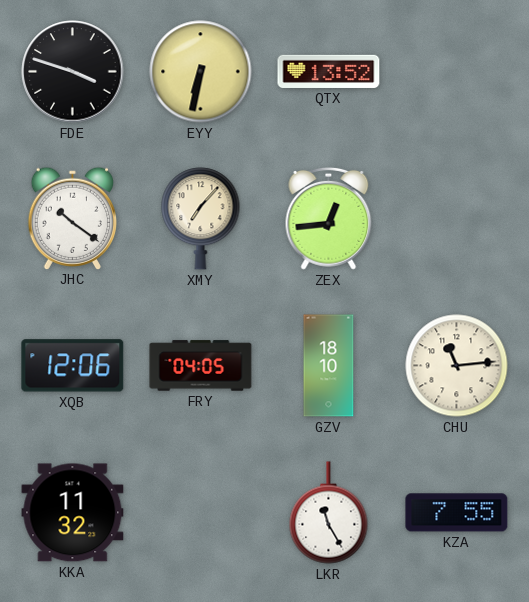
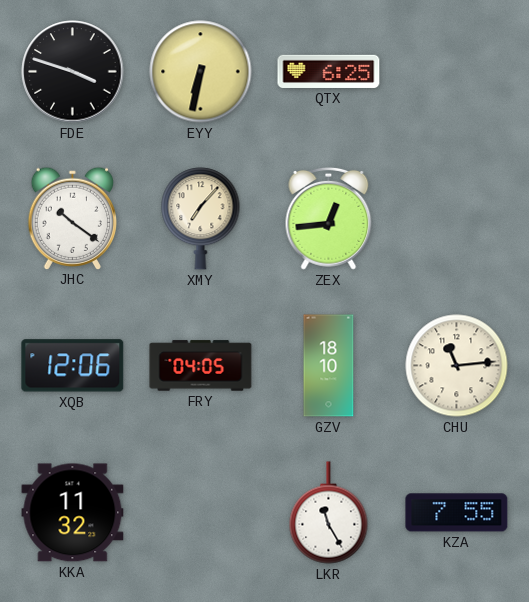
QTX: 13:52 -> 6:25
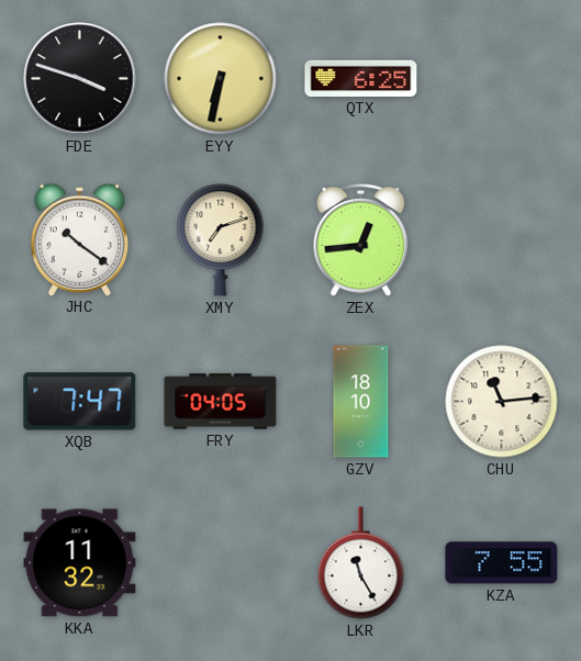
XMY: 7:07 -> 7:12
XQB: 12:06 -> 7:47
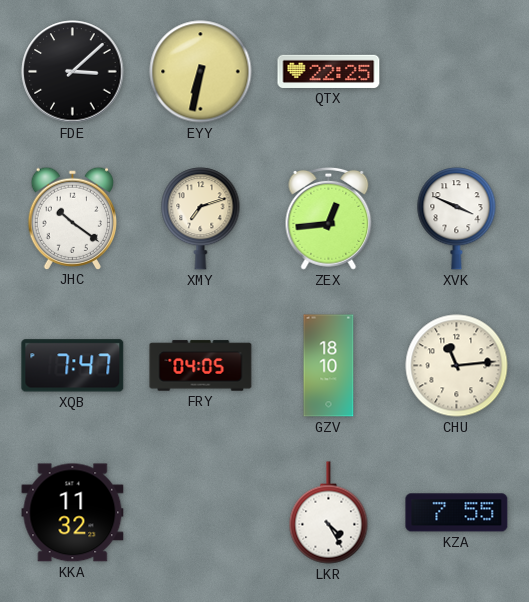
FDE: 3:48 -> 3:08
QTX: 6:25 -> 22:25
XVK: none -> 3:49
LKR: 11:25 -> 4:25
